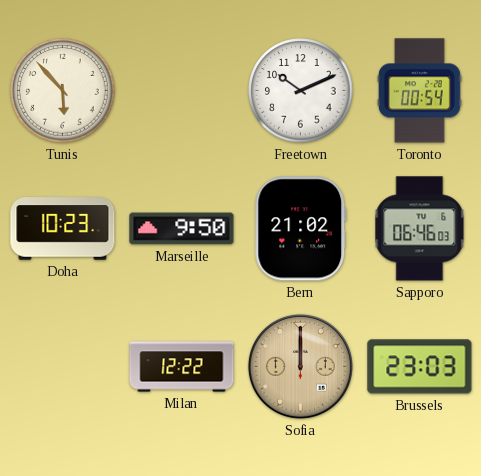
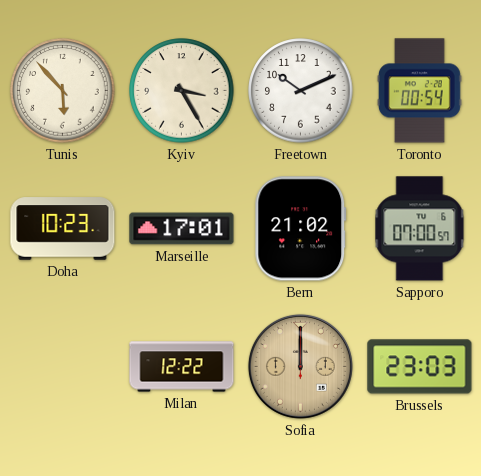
Kyiv: none -> 3:25
Marseille: 9:50 -> 17:01
Sapporo: 06:46 -> 07:00
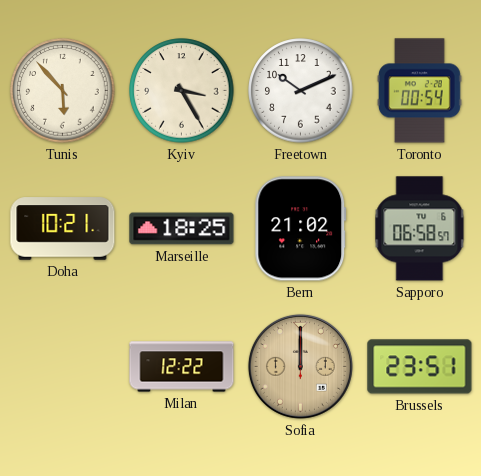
Doha: 10:23 -> 10:21
Marseille: 17:01 -> 18:25
Sapporo: 07:00 -> 06:58
Brussels: 23:03 -> 23:51
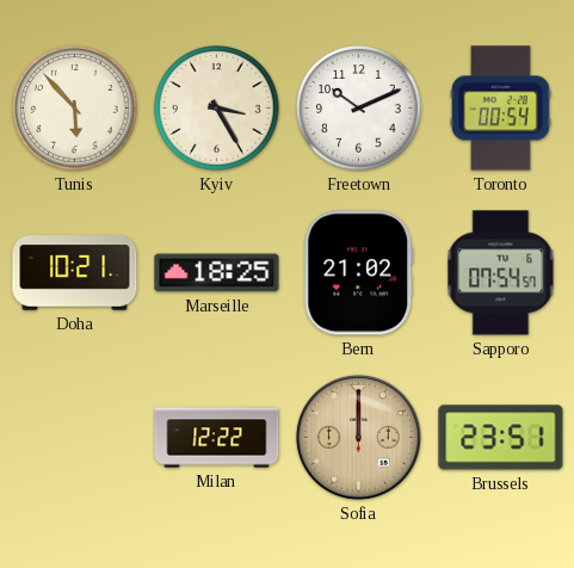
Sapporo: 06:58 -> 07:54
